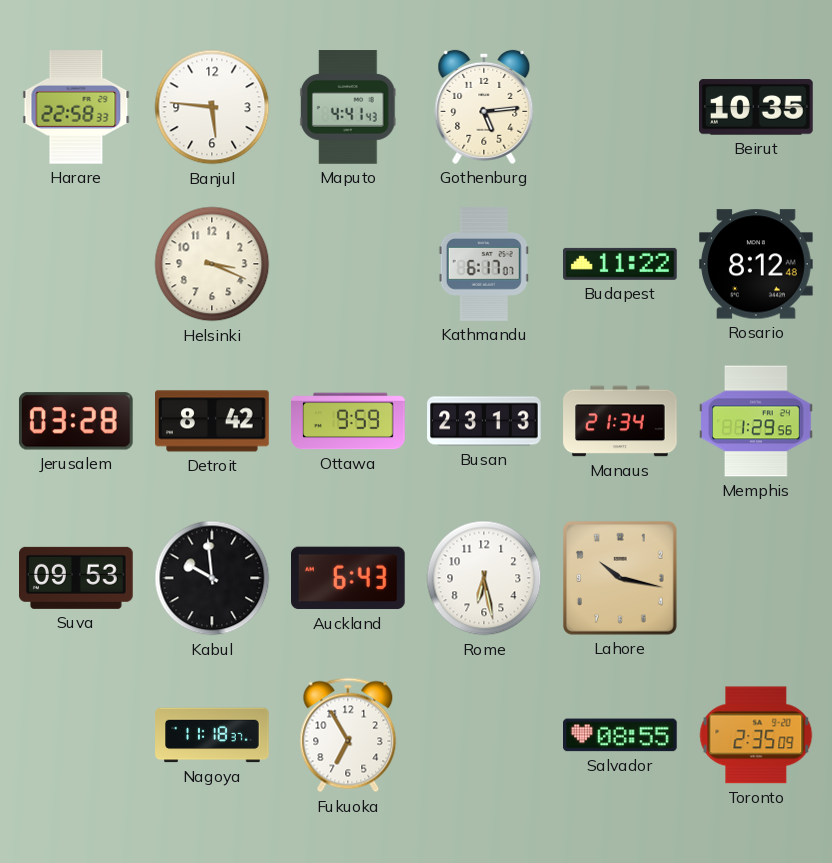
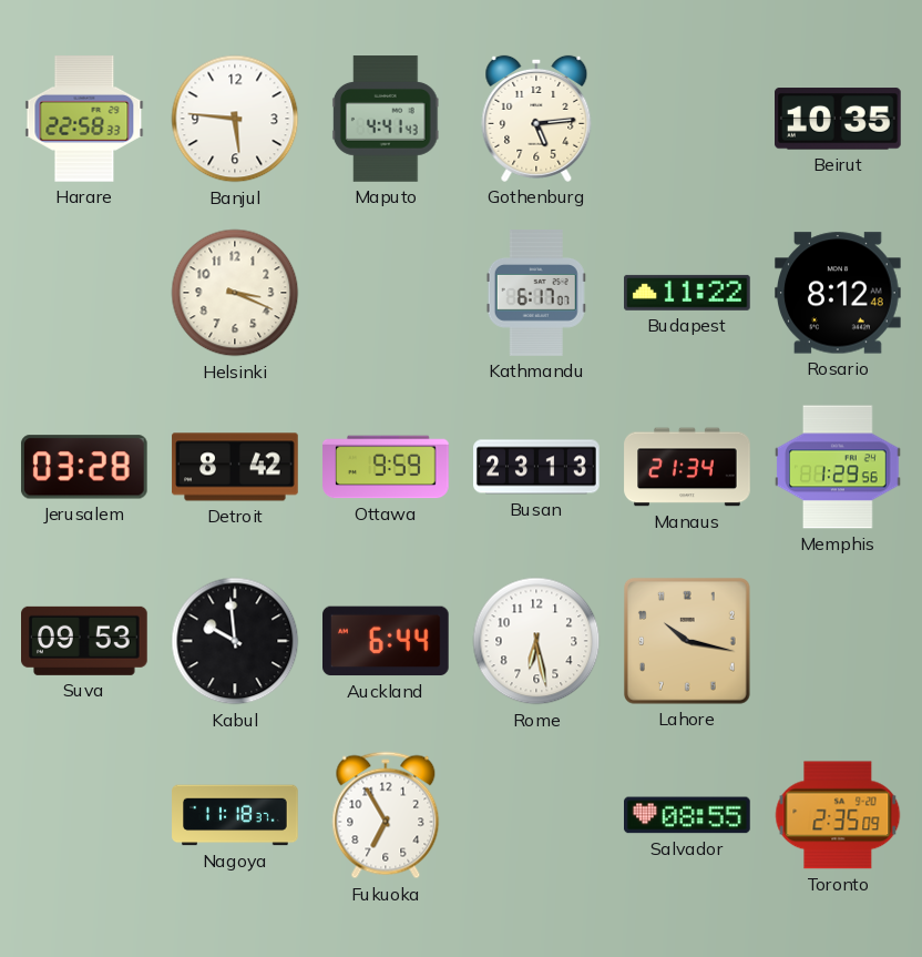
Auckland: 6:43 -> 6:44
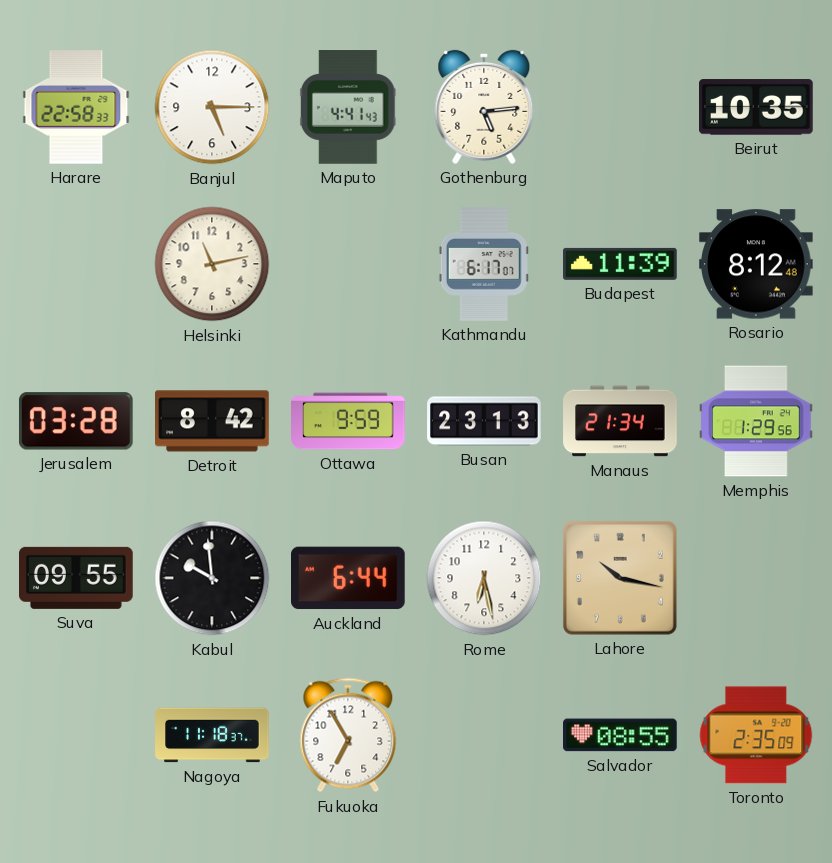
Banjul: 5:46 -> 5:15
Helsinki: 3:19 -> 11:13
Budapest: 11:22 -> 11:39
Suva: 09:53 -> 09:55
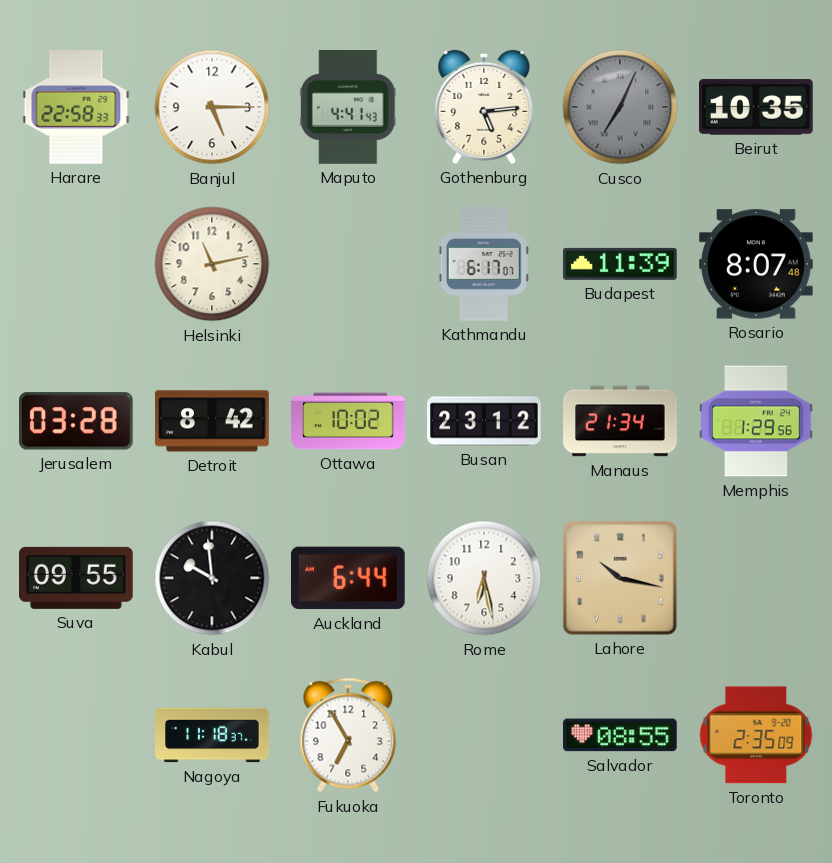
Cusco: none -> 7:04
Rosario: 8:12 -> 8:07
Ottawa: 9:59 -> 10:02
Busan: 23:13 -> 23:12
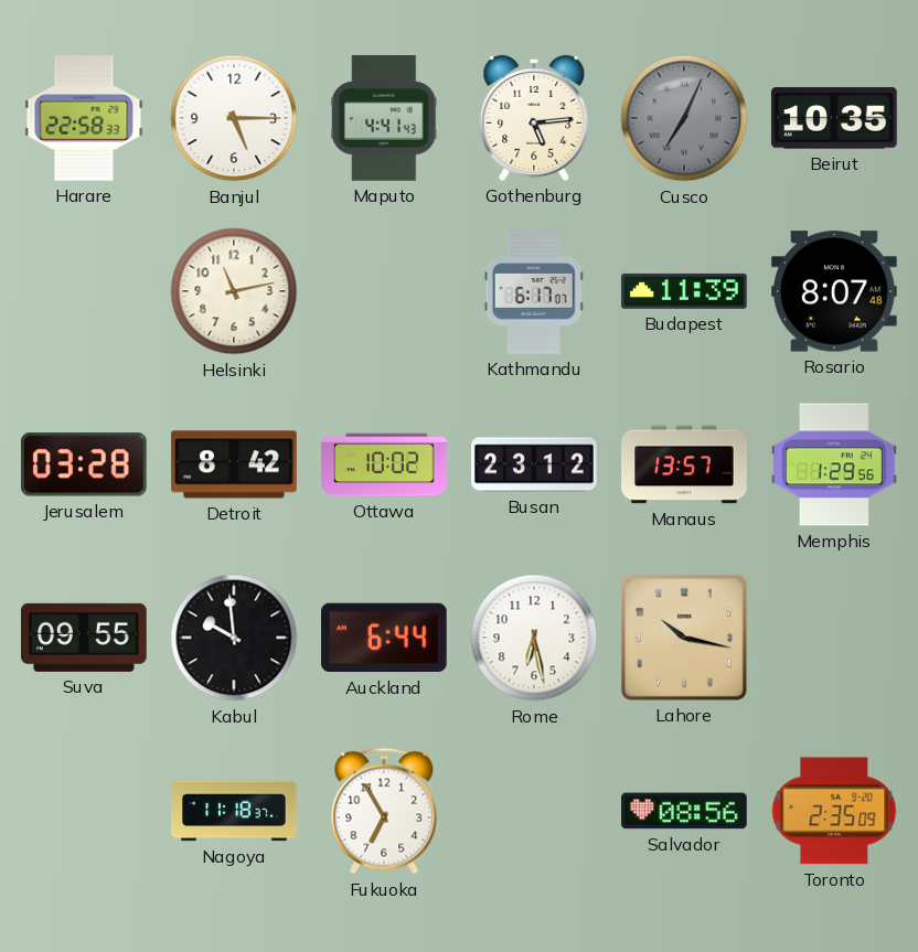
Manaus: 21:34 -> 13:57
Salvador: 08:55 -> 08:56
